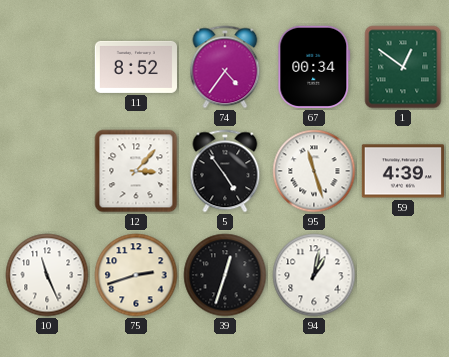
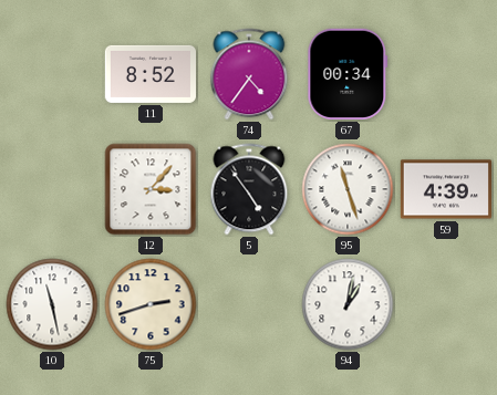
1: 12:51 -> none
10: 11:26 -> 11:28
39: 12:33 -> none
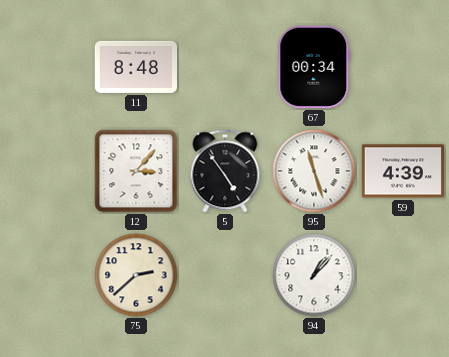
11: 8:52 -> 8:48
74: 4:36 -> none
10: 11:28 -> none
75: 2:42 -> 2:38
94: 1:02 -> 1:07
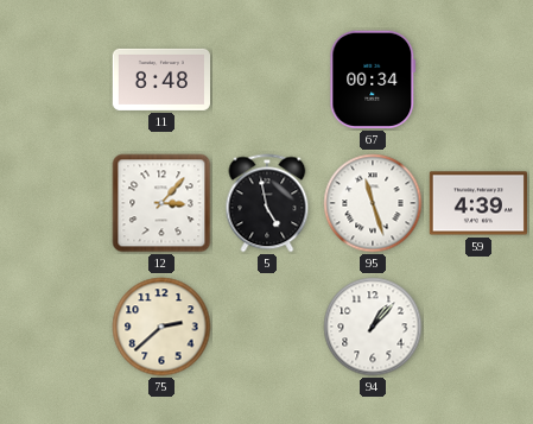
5: 4:54 -> 4:58
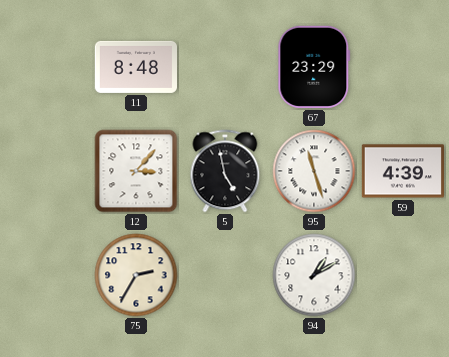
67: 00:34 -> 23:29
75: 2:38 -> 2:35
94: 1:07 -> 1:10
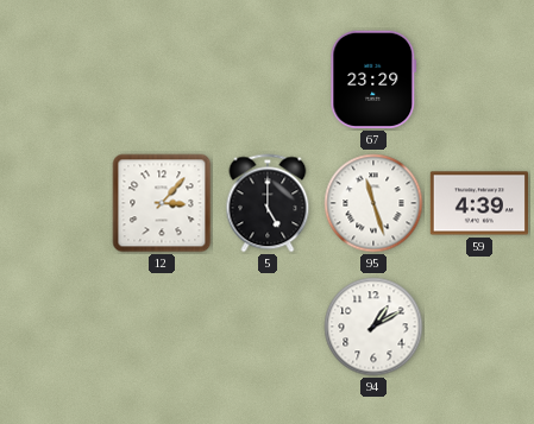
11: 8:48 -> none
5: 4:58 -> 5:00
75: 2:35 -> none
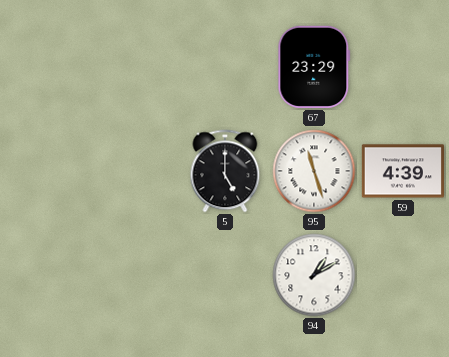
12: 3:07 -> none
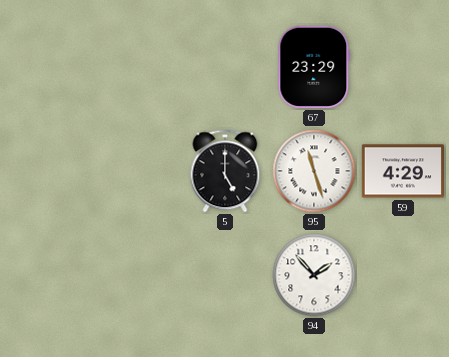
59: 4:39 -> 4:29
94: 1:10 -> 1:53
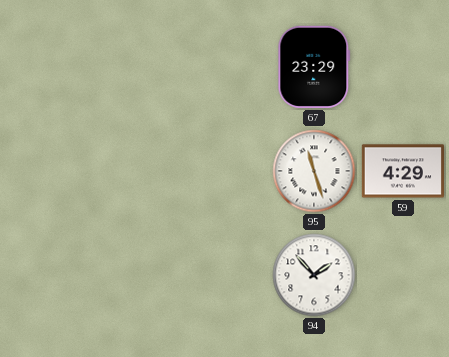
5: 5:00 -> none
